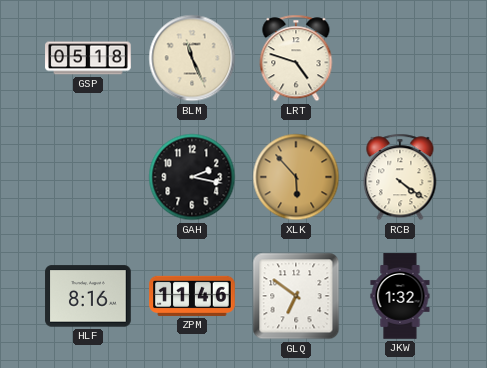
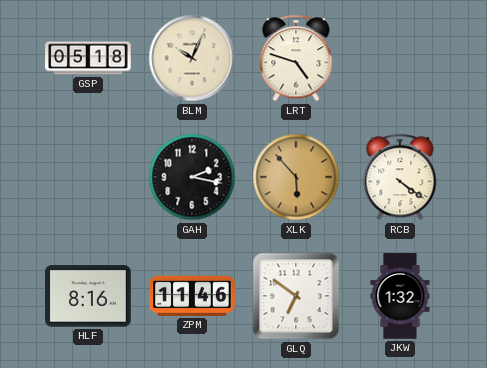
BLM: 11:26 -> 10:04
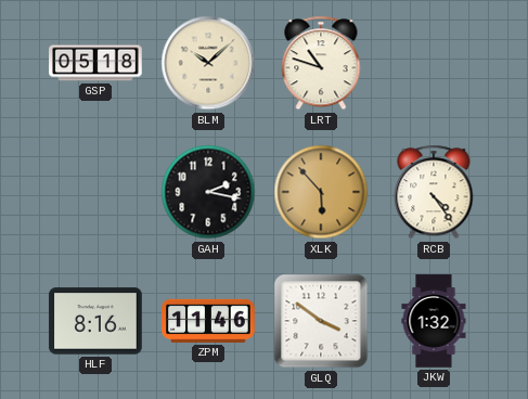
BLM: 10:04 -> 10:08
LRT: 4:48 -> 10:48
RCB: 4:21 -> 4:24
GLQ: 6:51 -> 3:51
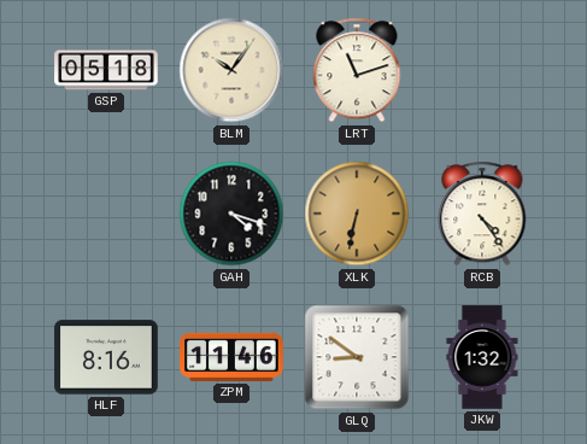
BLM: 10:08 -> 10:06
LRT: 10:48 -> 11:12
GAH: 2:17 -> 4:18
XLK: 5:53 -> 6:32
GLQ: 3:51 -> 8:51
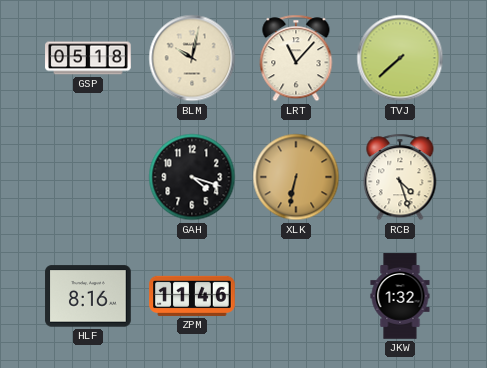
BLM: 10:06 -> 10:02
LRT: 11:12 -> 11:07
TVJ: none -> 7:38
RCB: 4:24 -> 4:27
GLQ: 8:51 -> none
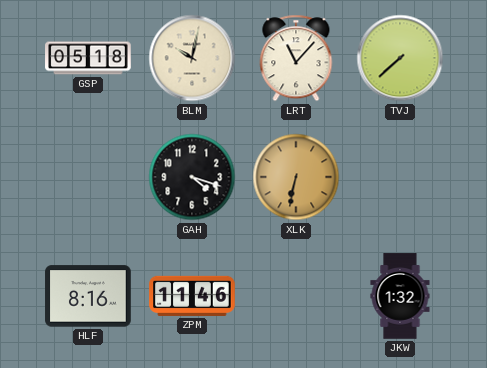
RCB: 4:27 -> none
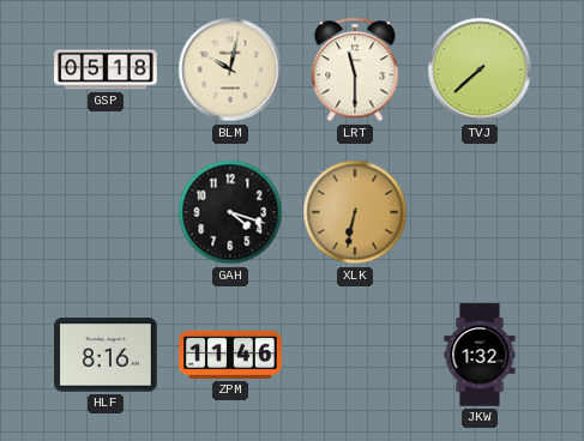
LRT: 11:07 -> 11:30
